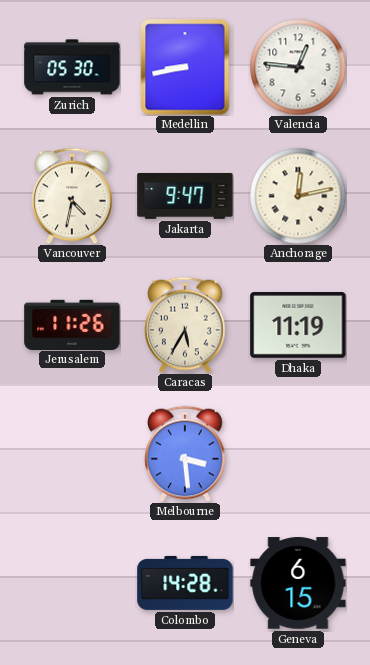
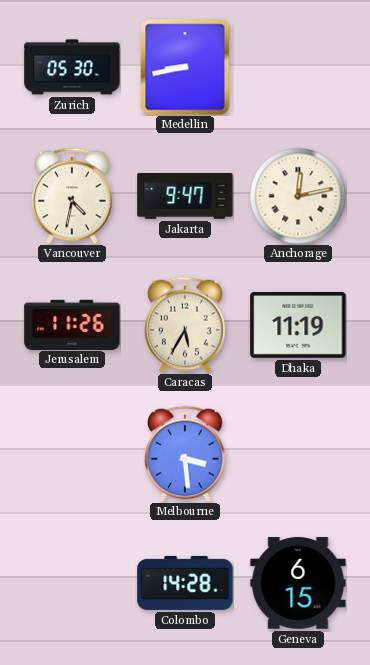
Valencia: 12:46 -> none
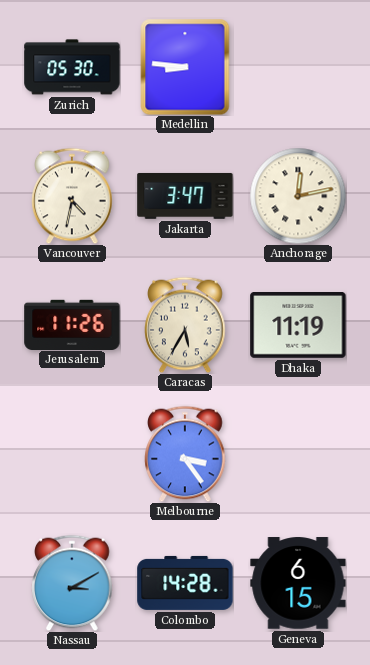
Medellin: 8:43 -> 8:46
Jakarta: 9:47 -> 3:47
Melbourne: 3:29 -> 3:24
Nassau: none -> 3:10
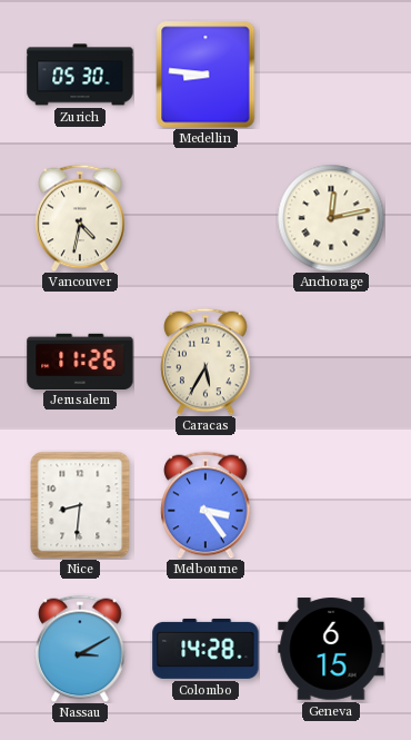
Jakarta: 3:47 -> none
Dhaka: 11:19 -> none
Nice: none -> 8:31
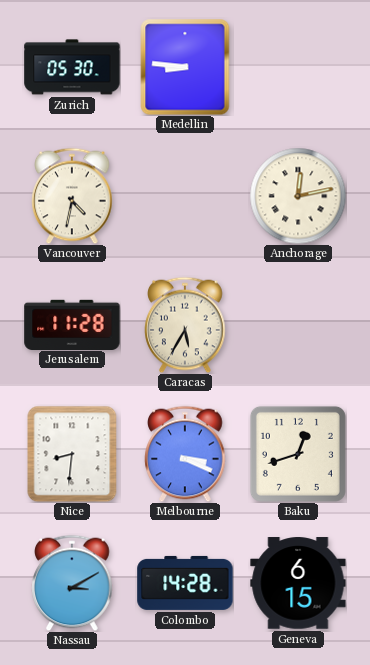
Jerusalem: 11:26 -> 11:28
Melbourne: 3:24 -> 3:19
Baku: none -> 12:42
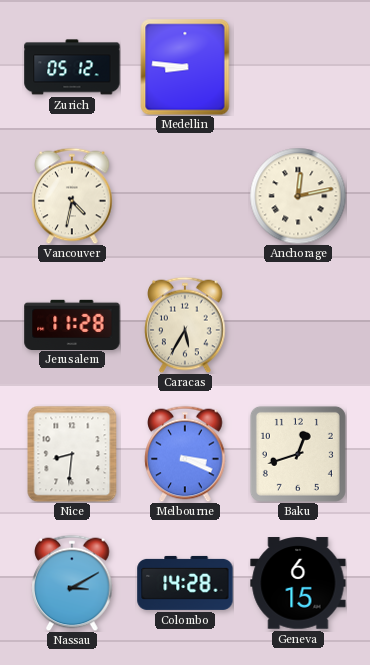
Zurich: 05:30 -> 05:12
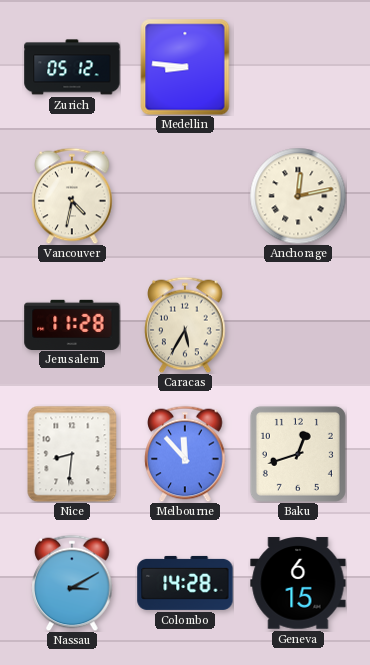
Melbourne: 3:19 -> 11:53
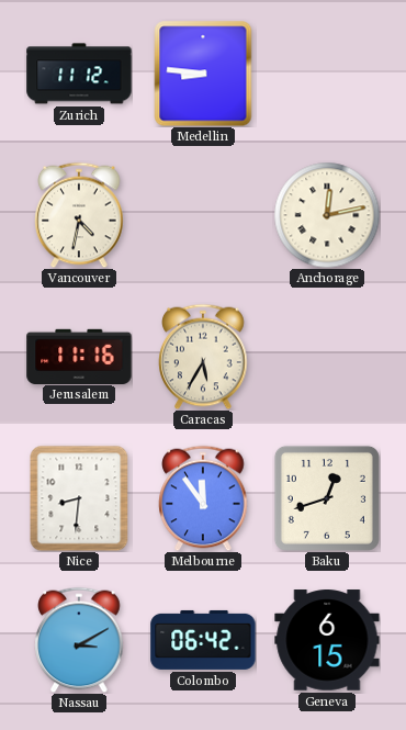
Zurich: 05:12 -> 11:12
Jerusalem: 11:28 -> 11:16
Melbourne: 11:53 -> 11:54
Colombo: 14:28 -> 06:42
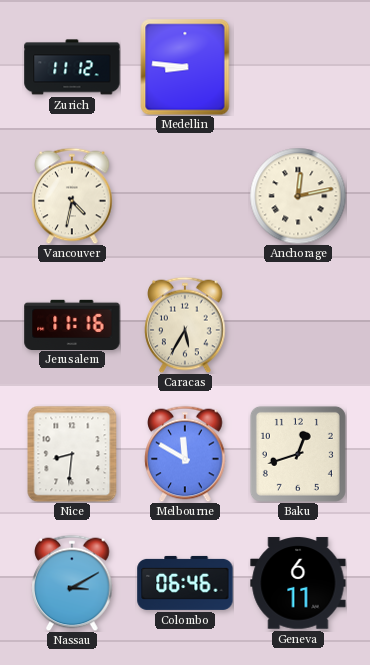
Melbourne: 11:54 -> 11:50
Colombo: 06:42 -> 06:46
Geneva: 6:15 -> 6:11
